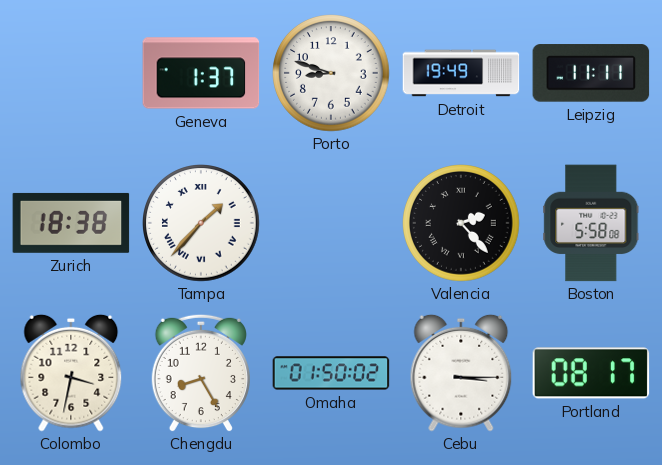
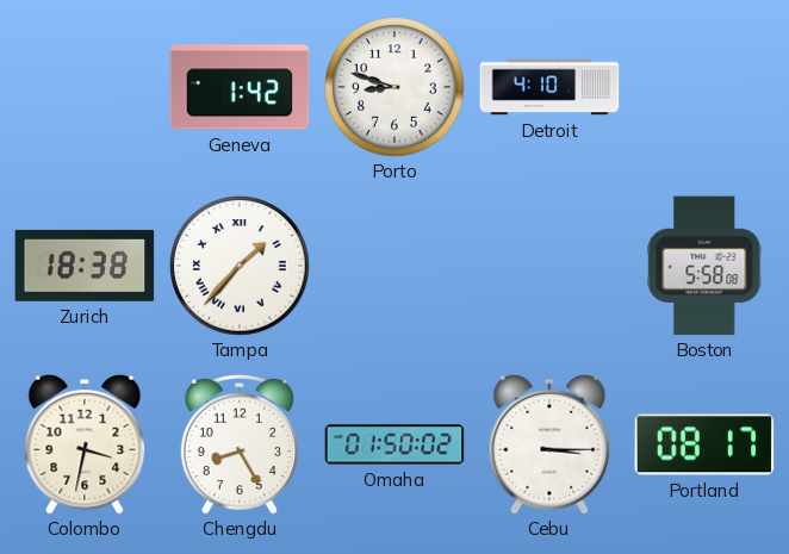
Geneva: 1:37 -> 1:42
Detroit: 19:49 -> 4:10
Leipzig: 11:11 -> none
Valencia: 2:23 -> none
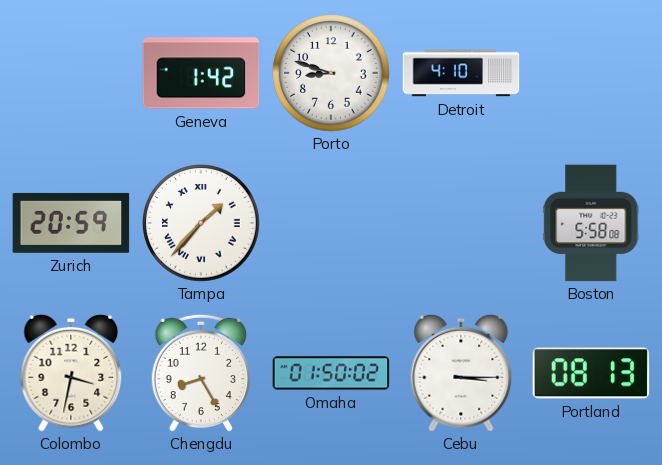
Zurich: 18:38 -> 20:59
Portland: 08:17 -> 08:13
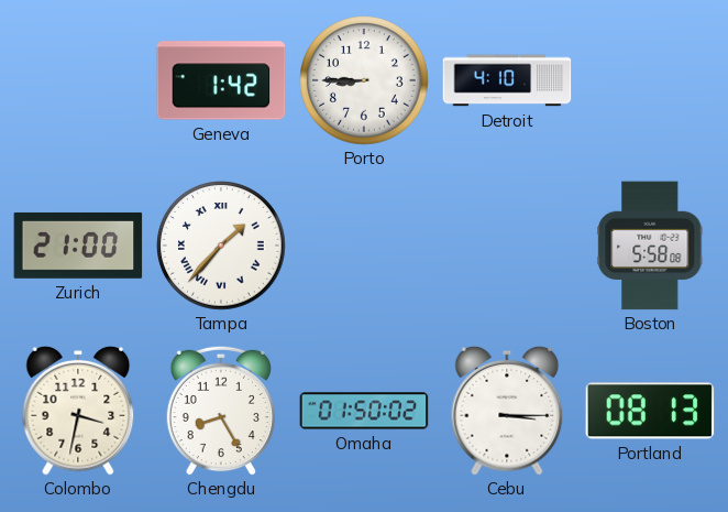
Porto: 8:48 -> 8:45
Zurich: 20:59 -> 21:00
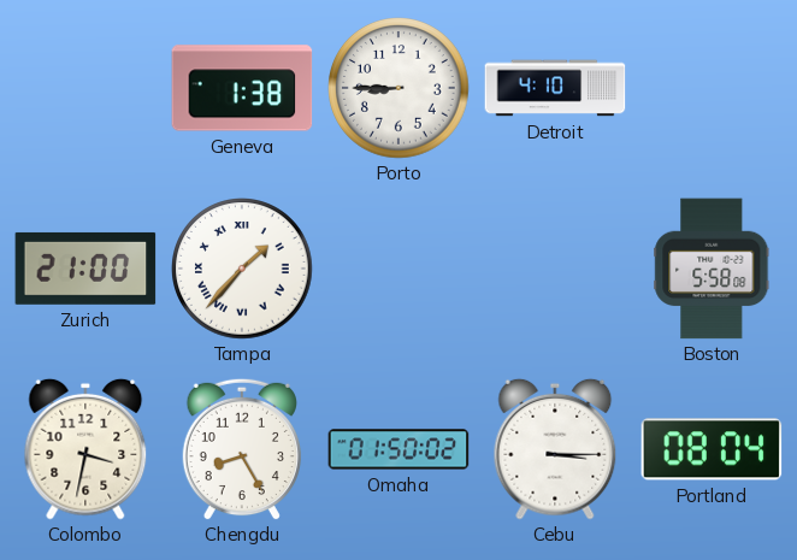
Geneva: 1:42 -> 1:38
Portland: 08:13 -> 08:04
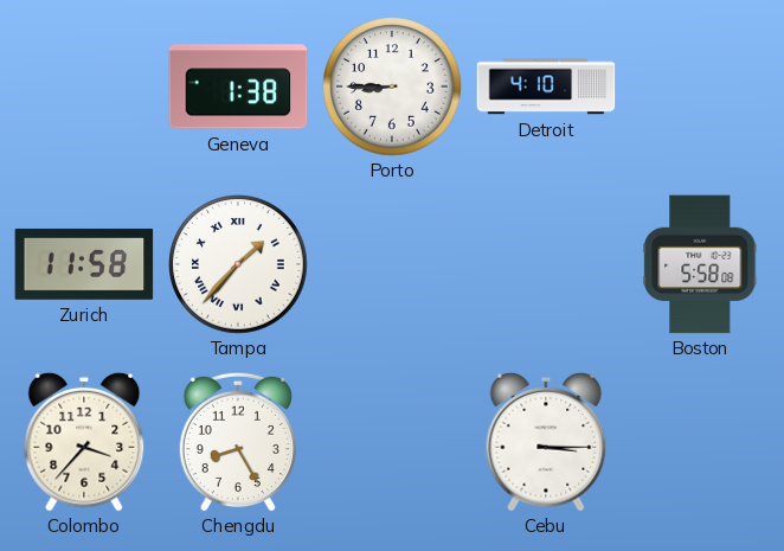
Zurich: 21:00 -> 11:58
Colombo: 3:32 -> 3:37
Omaha: 01:50 -> none
Portland: 08:04 -> none
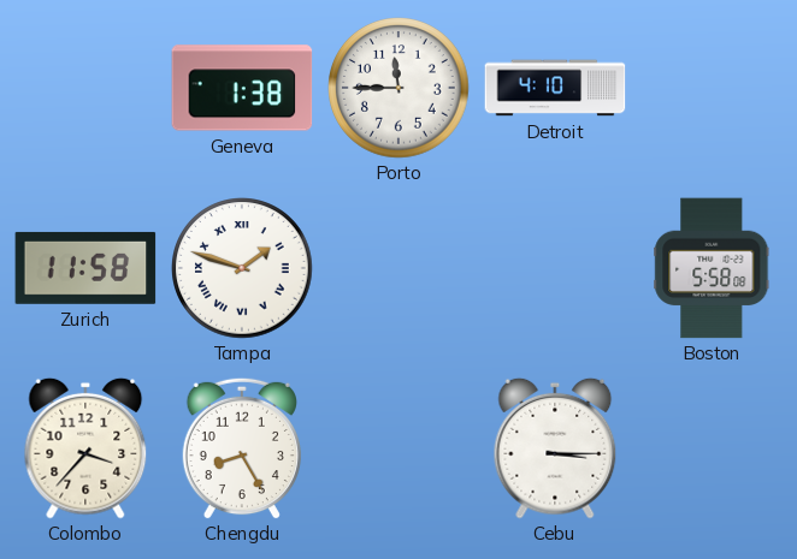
Porto: 8:45 -> 11:45
Tampa: 1:37 -> 1:48
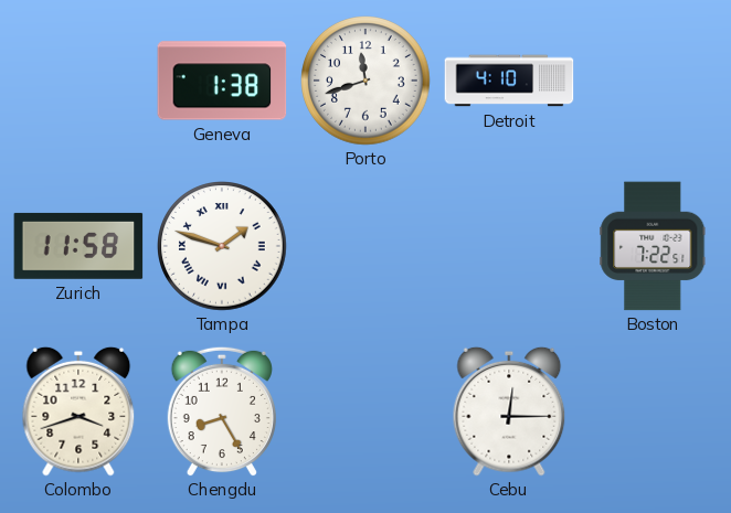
Porto: 11:45 -> 11:42
Boston: 5:58 -> 7:22
Colombo: 3:37 -> 3:42
Cebu: 3:15 -> 12:15
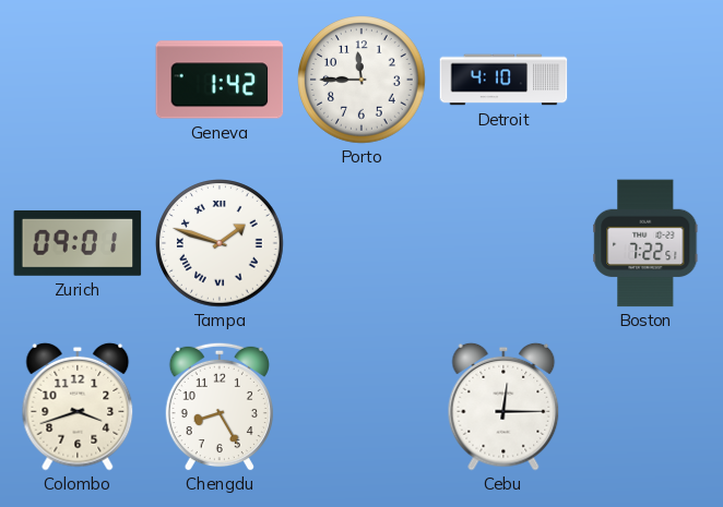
Geneva: 1:38 -> 1:42
Porto: 11:42 -> 11:45
Zurich: 11:58 -> 09:01
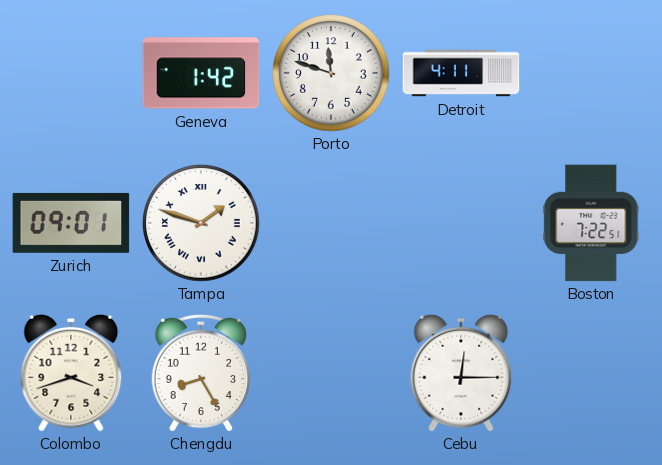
Porto: 11:45 -> 11:48
Detroit: 4:10 -> 4:11
